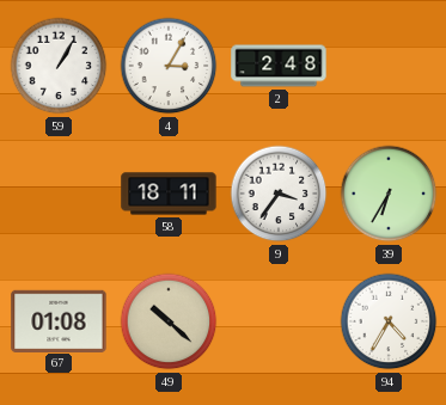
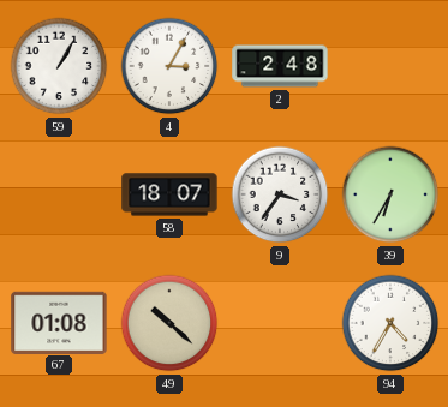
58: 18:11 -> 18:07
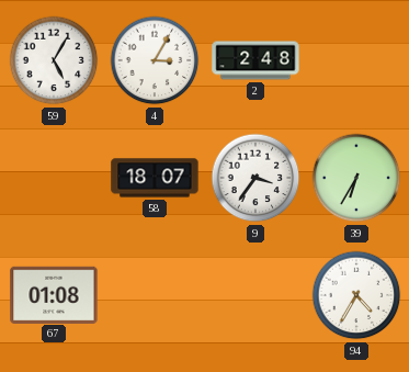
59: 1:05 -> 5:05
49: 10:22 -> none
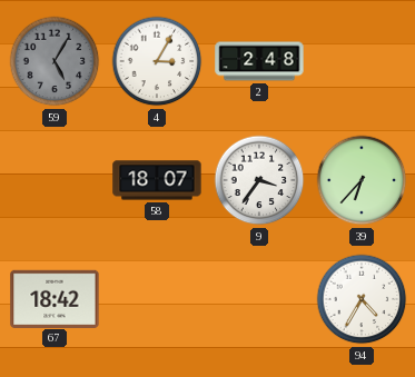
59 dial: white -> grey
39: 6:35 -> 6:37
67: 01:08 -> 18:42
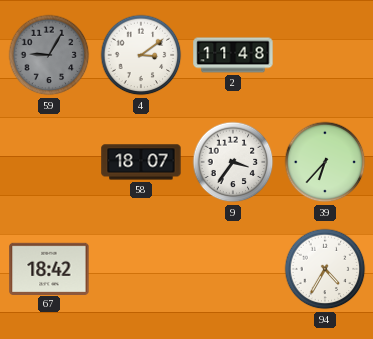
59: 5:05 -> 9:05
4: 3:05 -> 3:09
2: 2:48 -> 11:48
